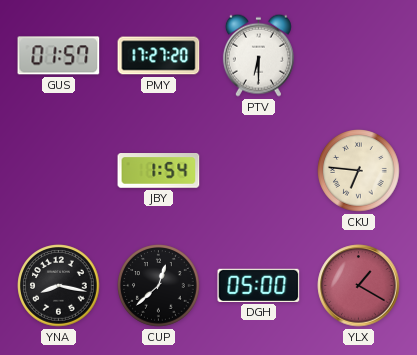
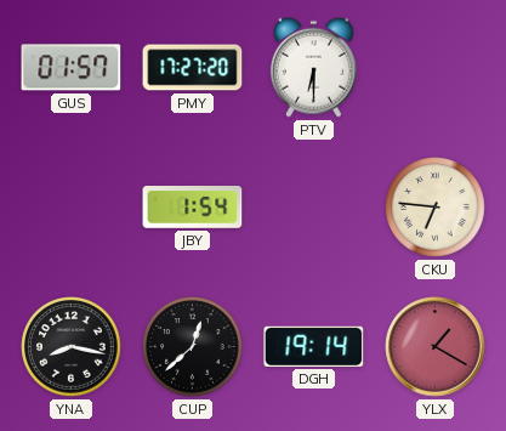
DGH: 05:00 -> 19:14
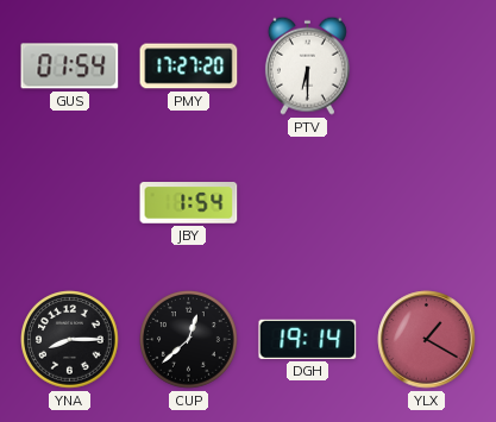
GUS: 01:57 -> 01:54
CKU: 6:46 -> none
YNA: 8:17 -> 8:15
